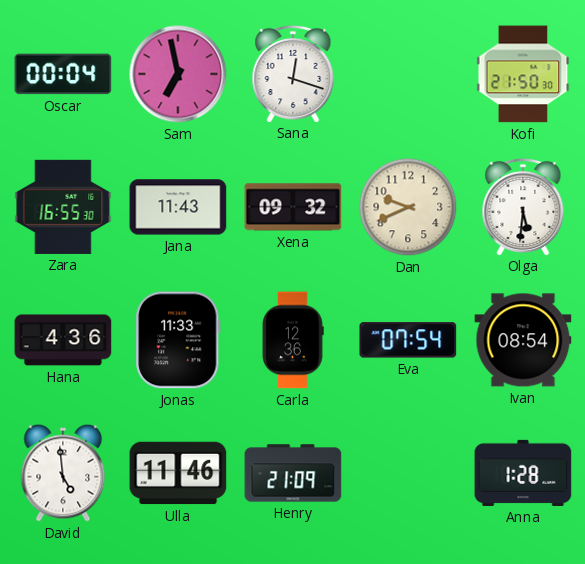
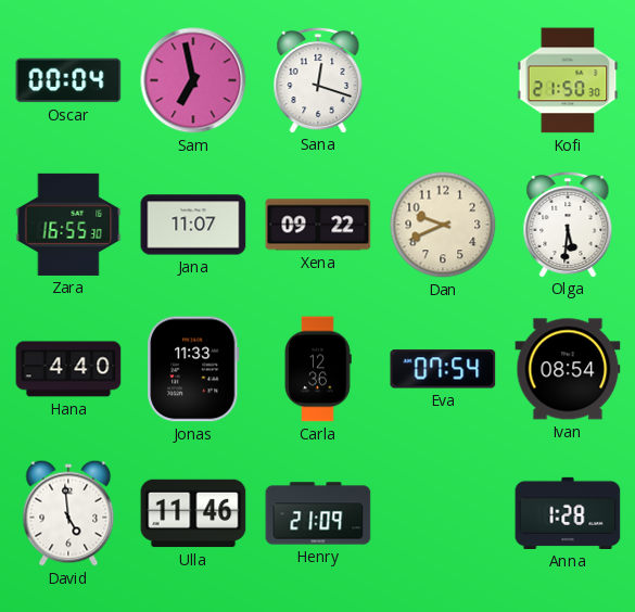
Jana: 11:43 -> 11:07
Xena: 09:32 -> 09:22
Hana: 4:36 -> 4:40
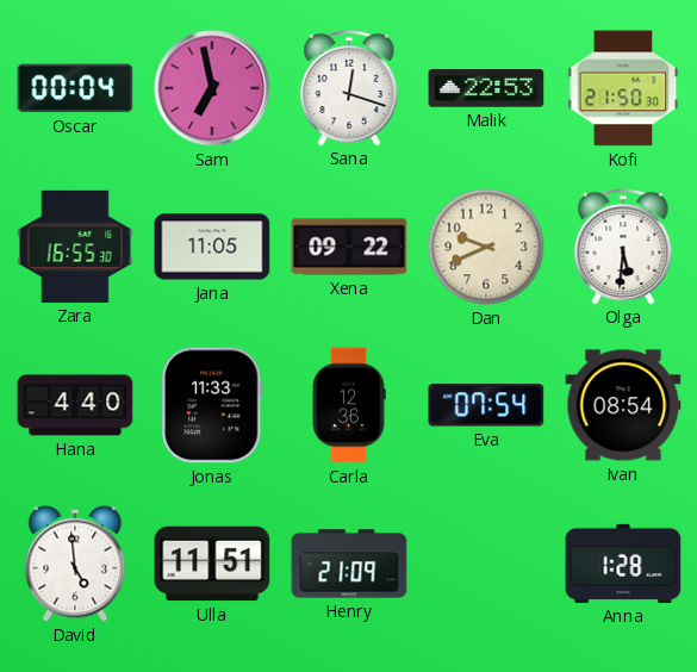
Malik: none -> 22:53
Jana: 11:07 -> 11:05
Ulla: 11:46 -> 11:51
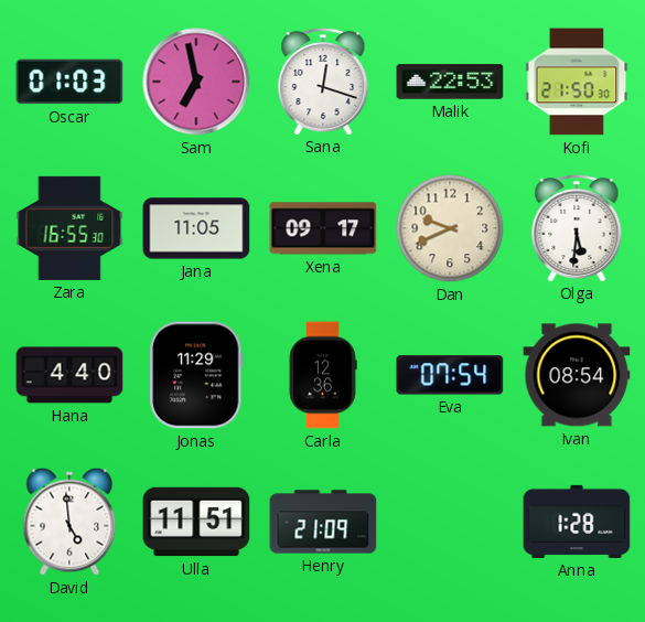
Oscar: 00:04 -> 01:03
Xena: 09:22 -> 09:17
Jonas: 11:33 -> 11:29
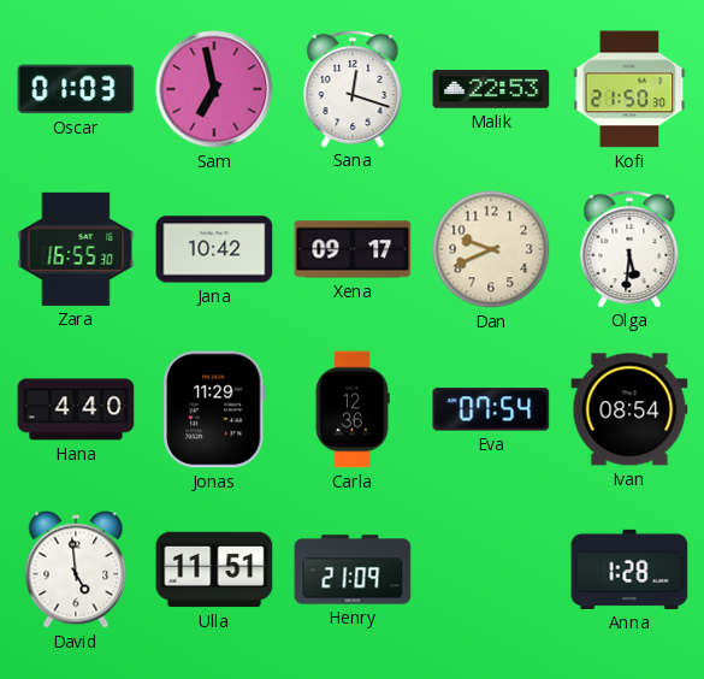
Jana: 11:05 -> 10:42
